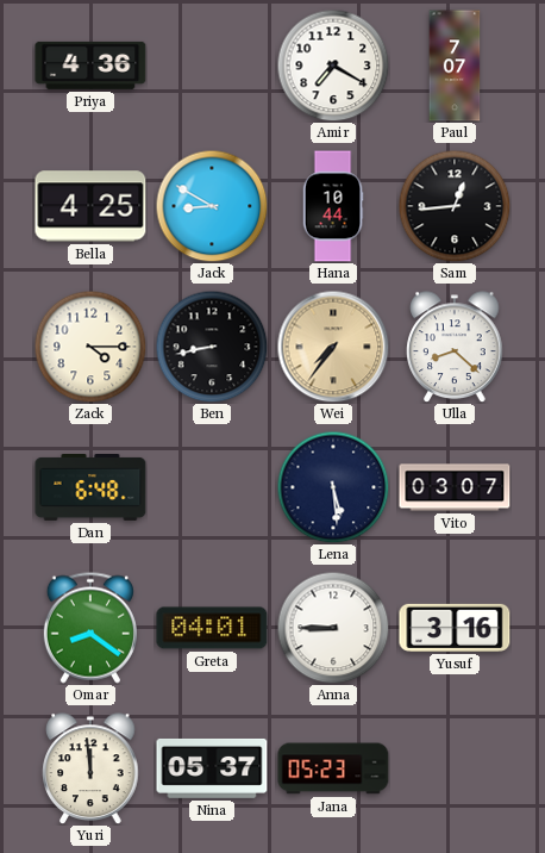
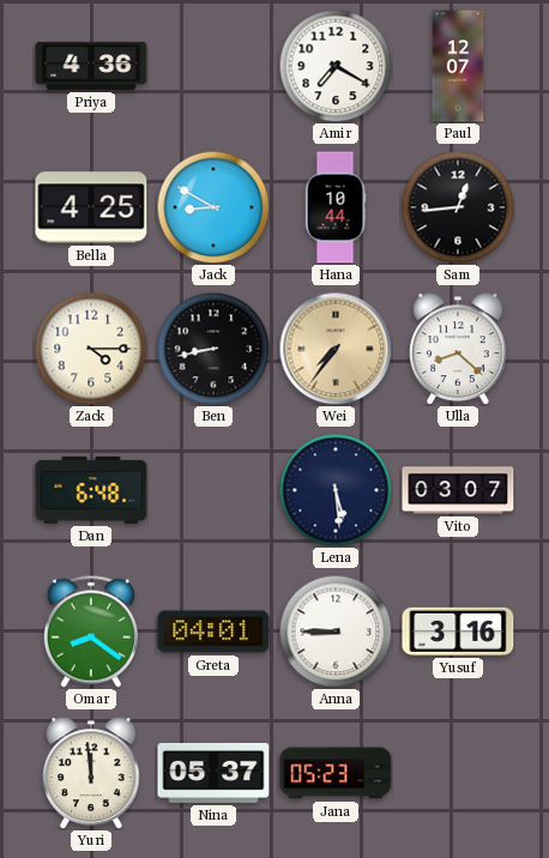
Paul: 7:07 -> 12:07
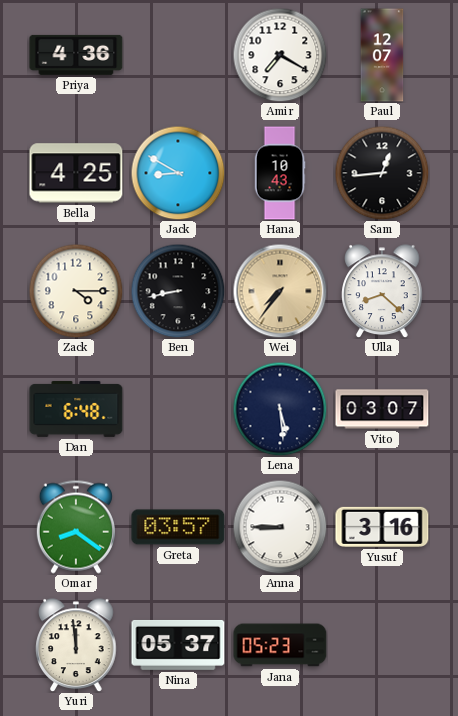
Hana: 10:44 -> 10:43
Greta: 04:01 -> 03:57
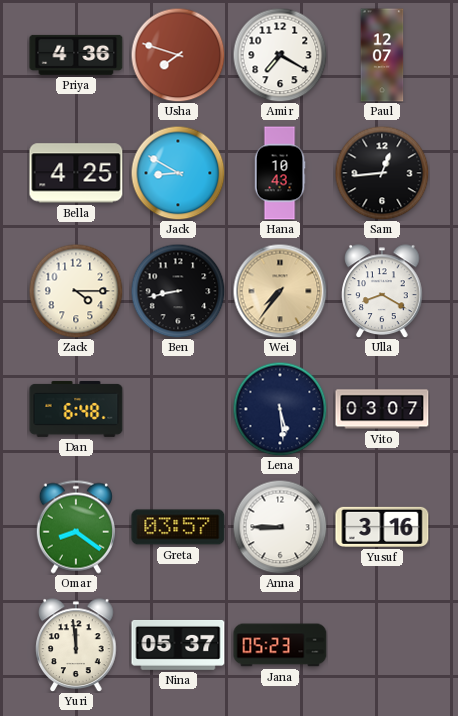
Usha: none -> 7:48
Ulla: 8:22 -> 8:20
